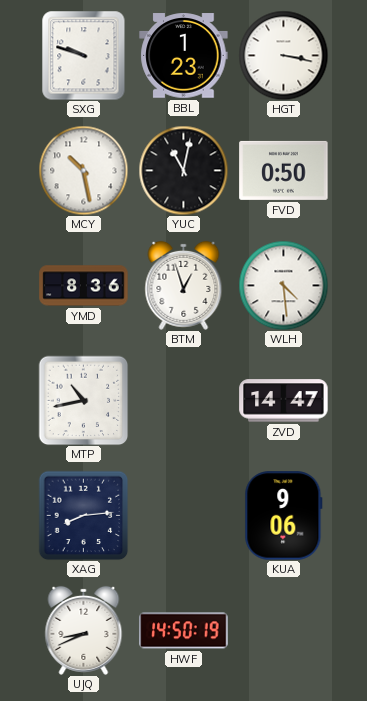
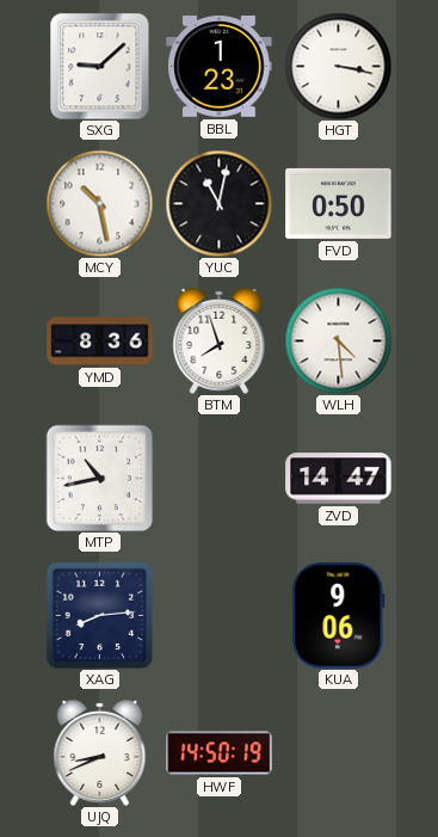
SXG: 9:48 -> 9:08
BTM: 12:57 -> 7:57
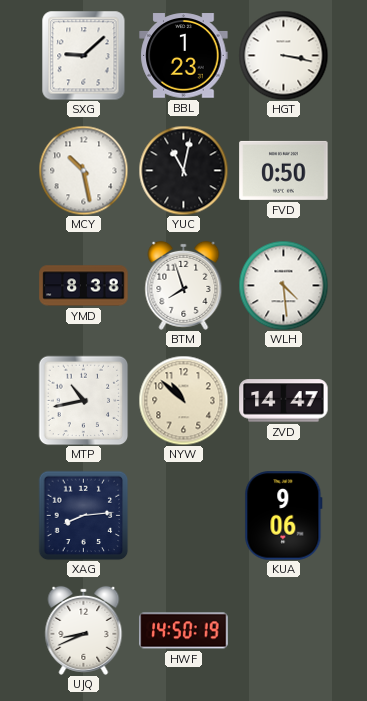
YMD: 8:36 -> 8:38
NYW: none -> 10:52
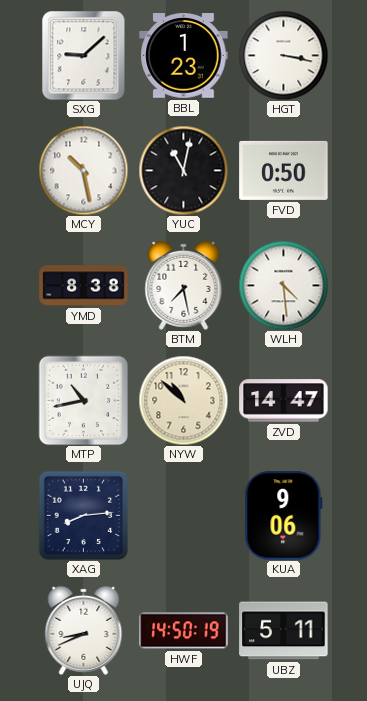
BTM: 7:57 -> 7:28
UBZ: none -> 5:11
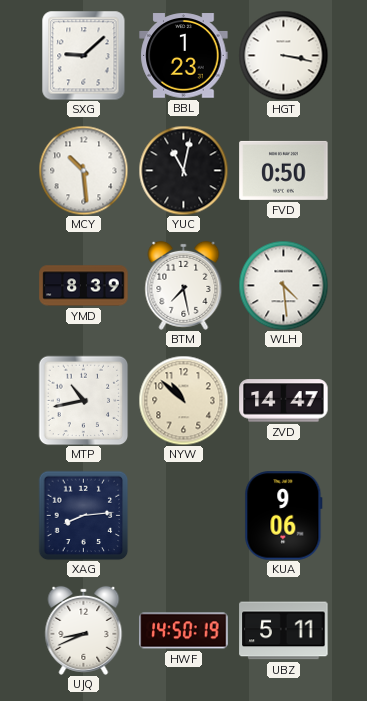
MCY: 10:28 -> 10:29
YMD: 8:38 -> 8:39
